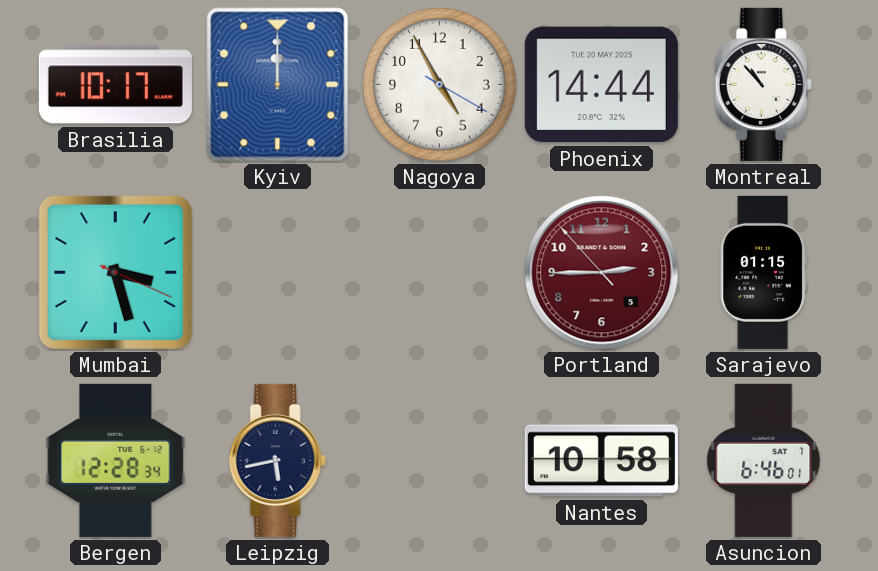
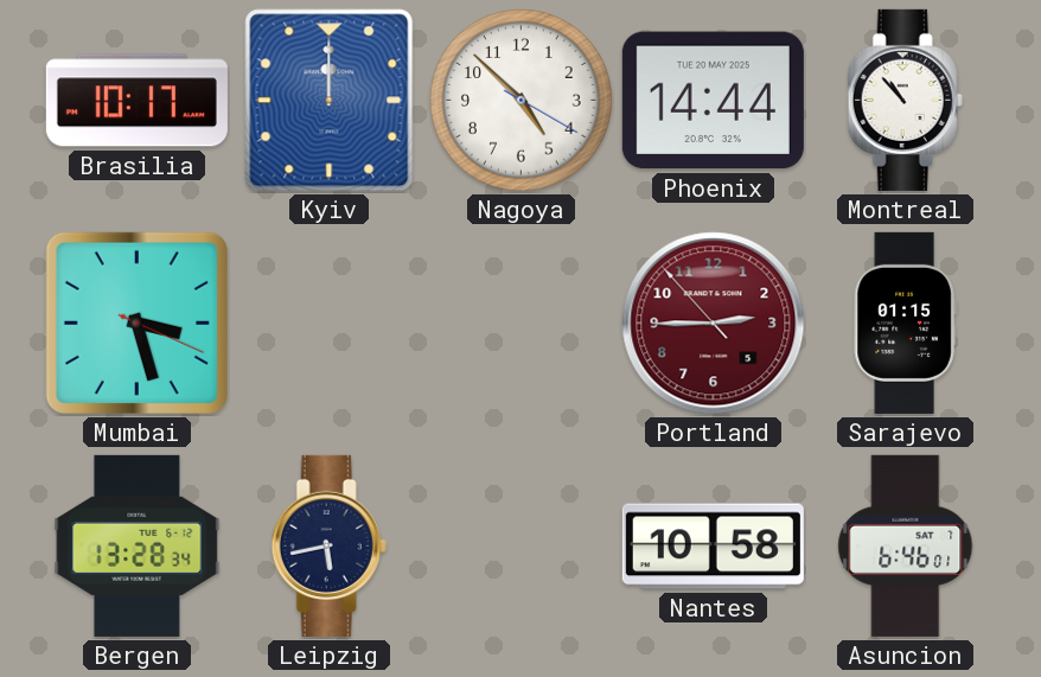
Nagoya: 4:55 -> 4:52
Bergen: 12:28 -> 13:28
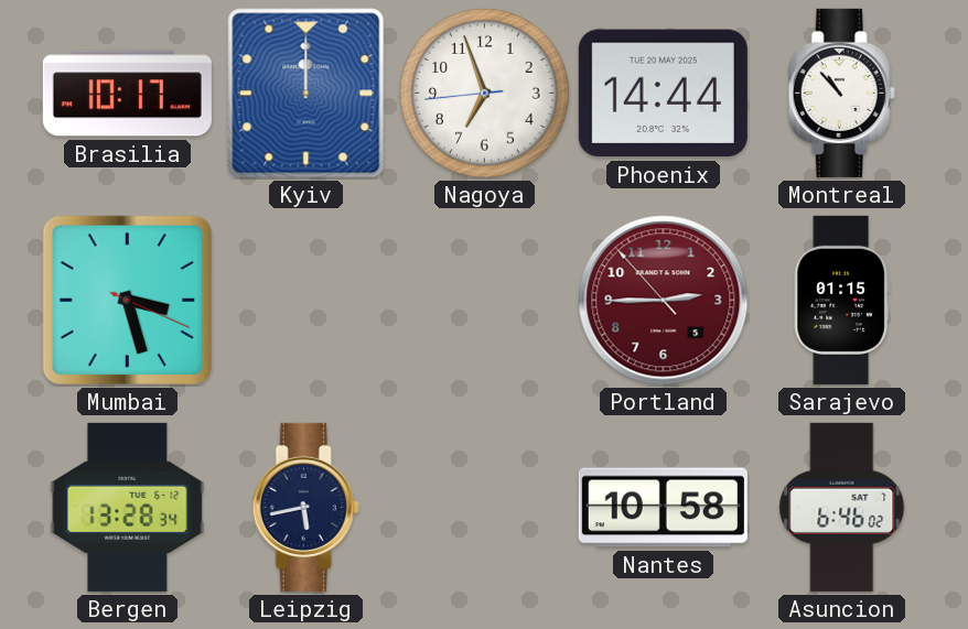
Nagoya: 4:52 -> 6:56
Asuncion: 6:46:01 -> 6:46:02
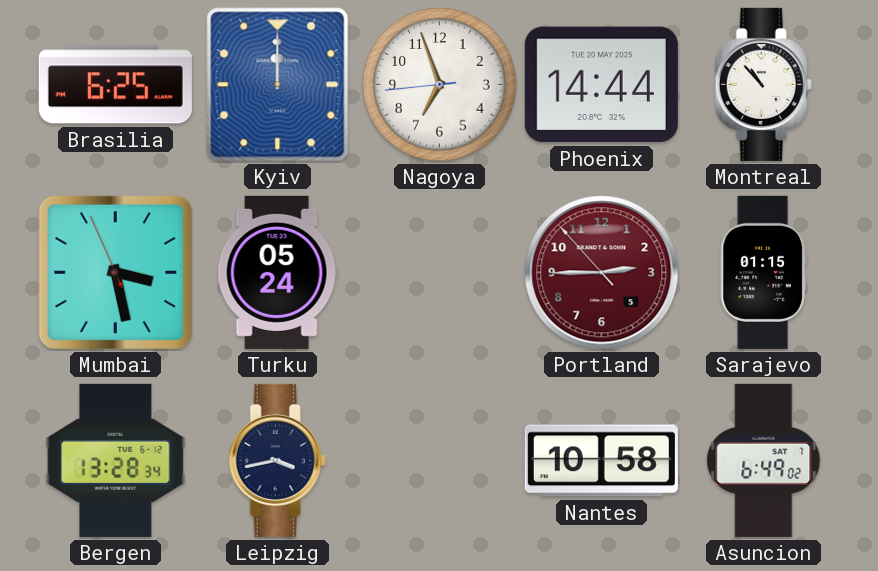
Brasilia: 10:17 -> 6:25
Mumbai: 3:27:19 -> 3:27:56
Turku: none -> 05:24
Leipzig: 5:43 -> 3:43
Asuncion: 6:46 -> 6:49
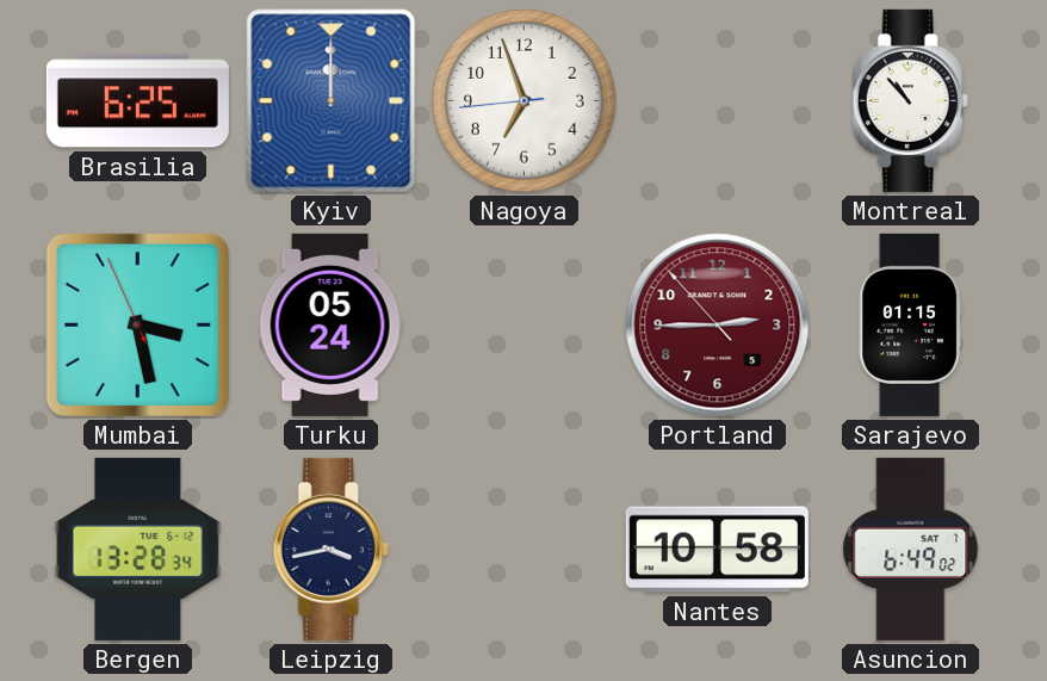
Phoenix: 14:44 -> none
